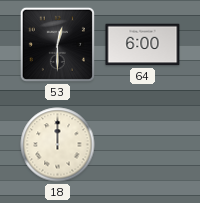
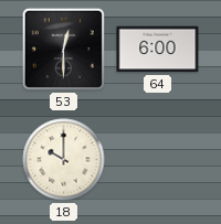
18: 12:00 -> 10:00
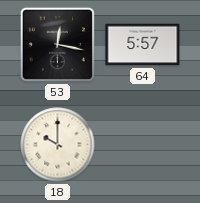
53: 12:30 -> 12:17
64: 6:00 -> 5:57
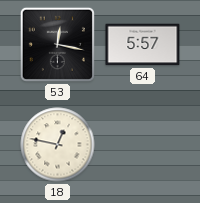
18: 10:00 -> 12:47
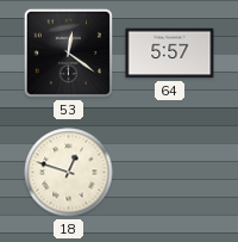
53: 12:17 -> 12:21
18: 12:47 -> 12:48
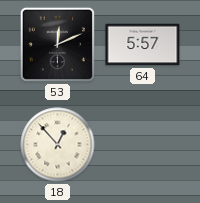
53: 12:21 -> 12:11
18: 12:48 -> 12:53
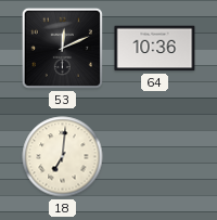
64: 5:57 -> 10:36
18: 12:53 -> 7:01
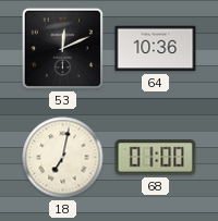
18: 7:01 -> 7:02
68: none -> 01:00
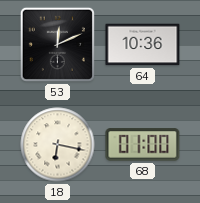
18: 7:02 -> 6:17
